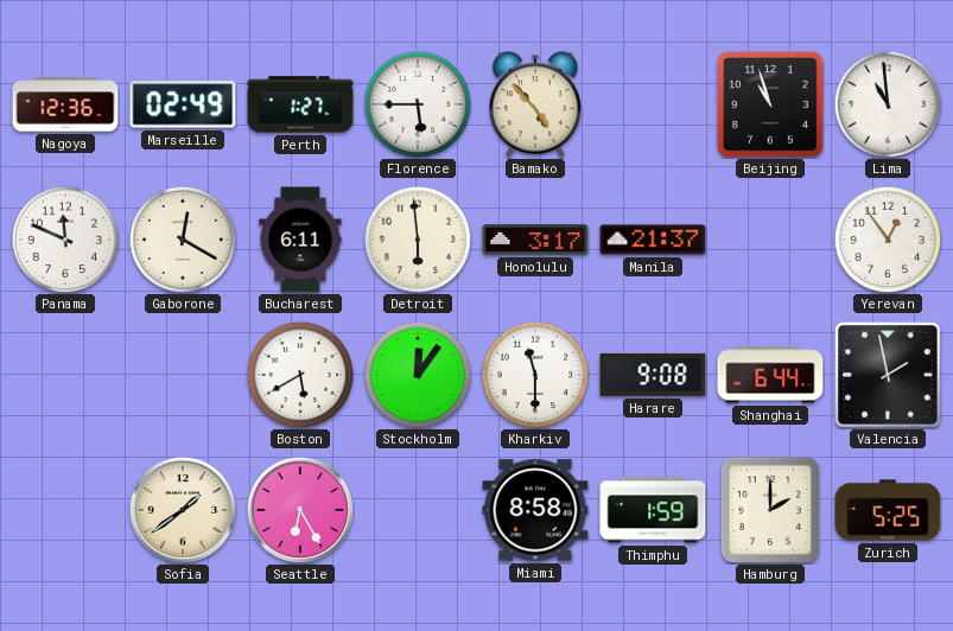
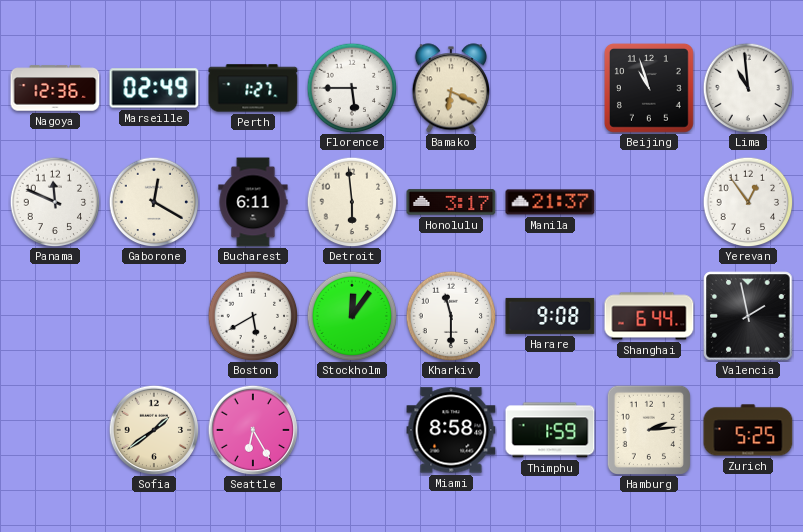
Bamako: 4:53 -> 6:19
Hamburg: 2:00 -> 2:14
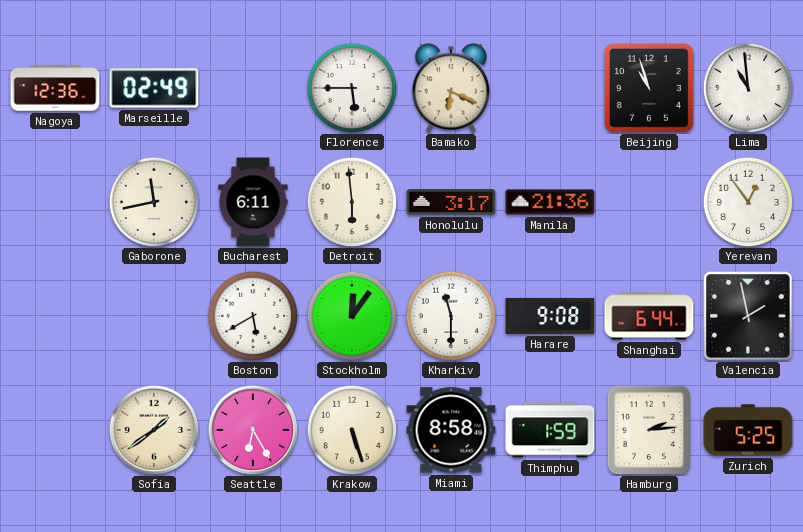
Perth: 1:27 -> none
Panama: 11:49 -> none
Gaborone: 12:20 -> 11:43
Manila: 21:37 -> 21:36
Krakow: none -> 5:27
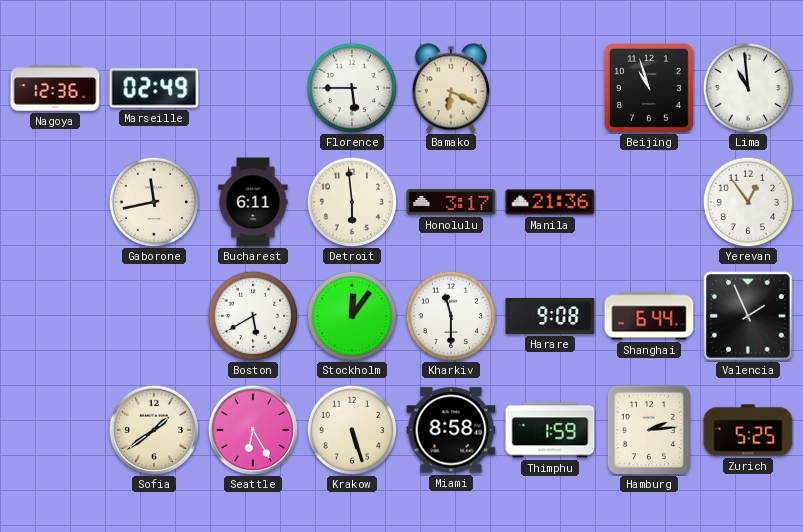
Valencia: 1:58 -> 1:56
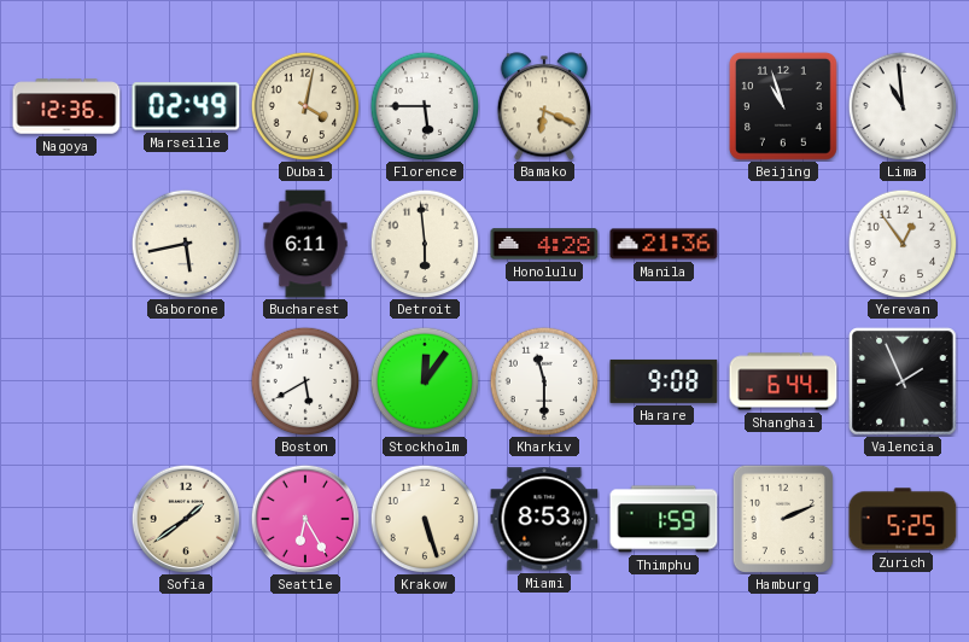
Dubai: none -> 4:02
Gaborone: 11:43 -> 5:43
Honolulu: 3:17 -> 4:28
Miami: 8:58 -> 8:53
Hamburg: 2:14 -> 2:11
